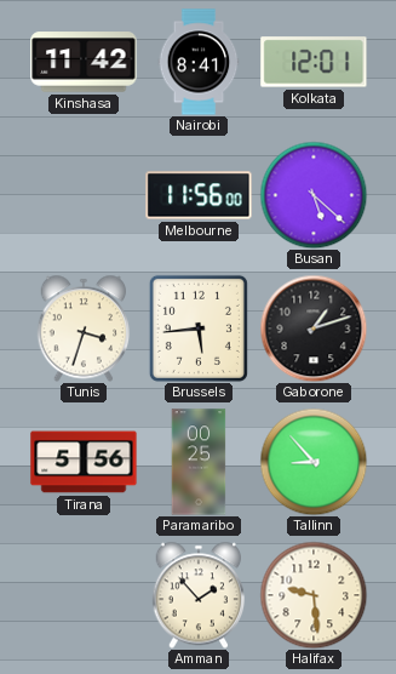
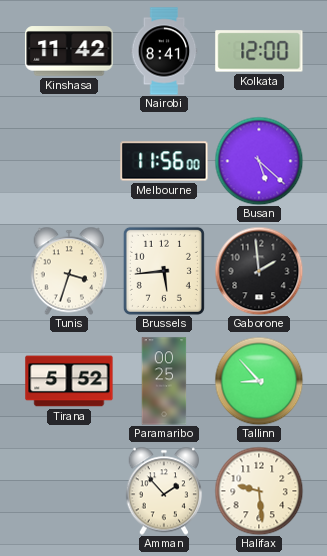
Kolkata: 12:01 -> 12:00
Gaborone: 1:12 -> 1:59
Tirana: 5:56 -> 5:52
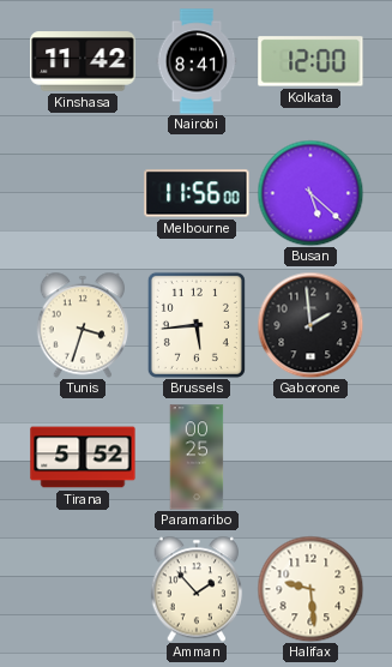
Tallinn: 8:53 -> none
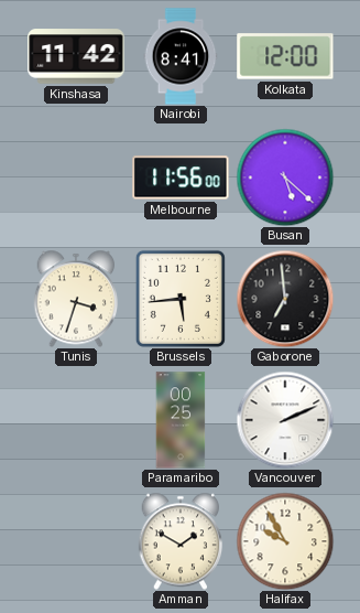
Gaborone: 1:59 -> 6:59
Tirana: 5:52 -> none
Vancouver: none -> 2:11
Amman: 1:53 -> 1:50
Halifax: 9:29 -> 9:55
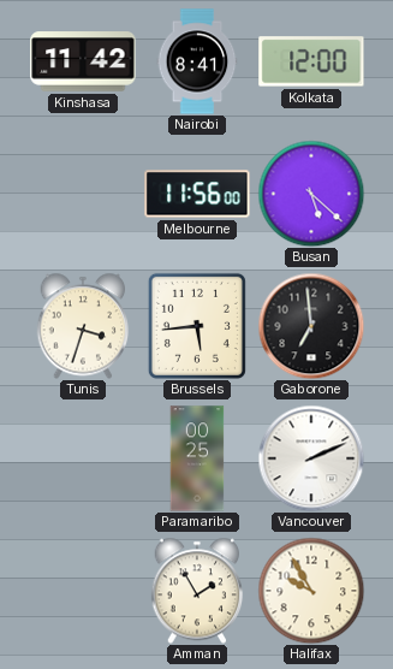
Amman: 1:50 -> 1:55
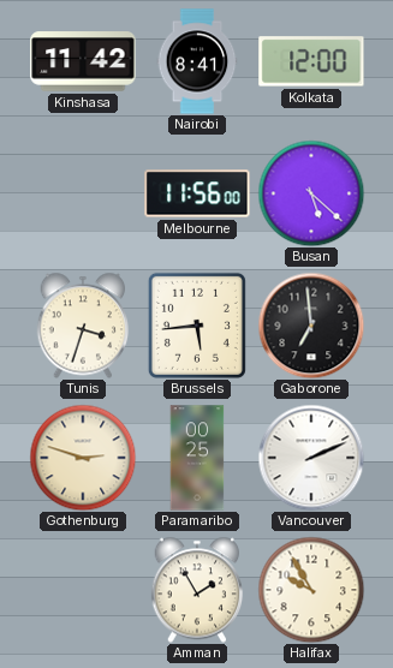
Gothenburg: none -> 2:48
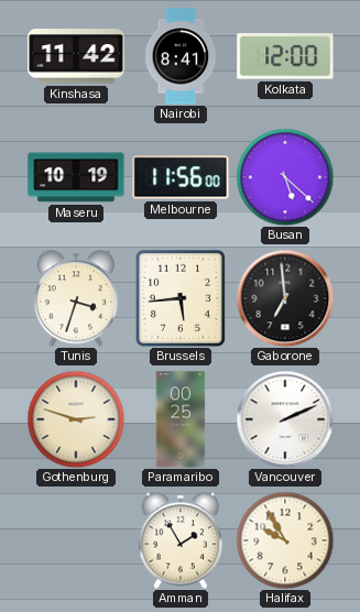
Maseru: none -> 10:19
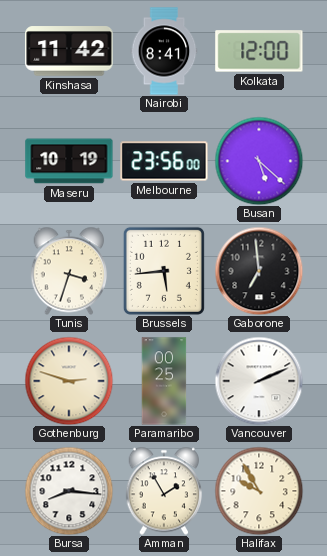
Melbourne: 11:56 -> 23:56
Bursa: none -> 8:16
